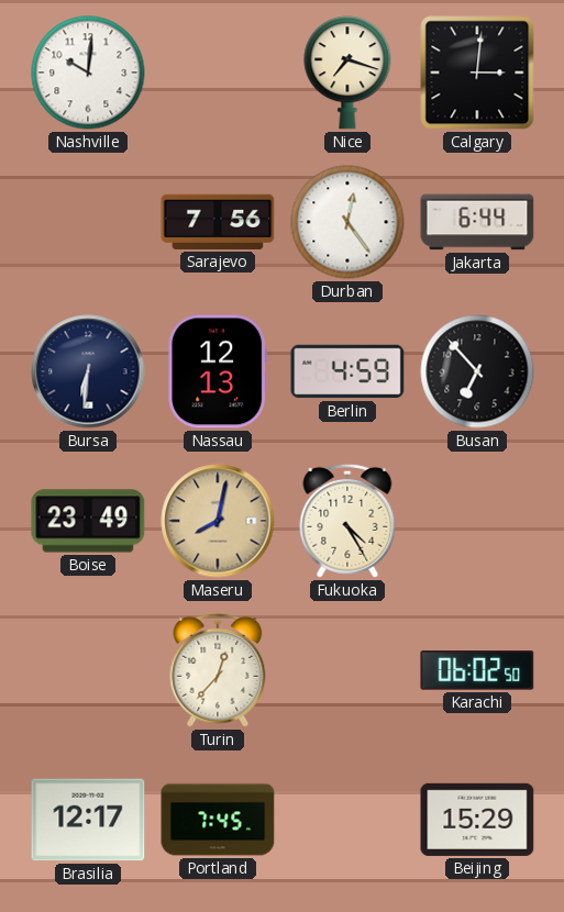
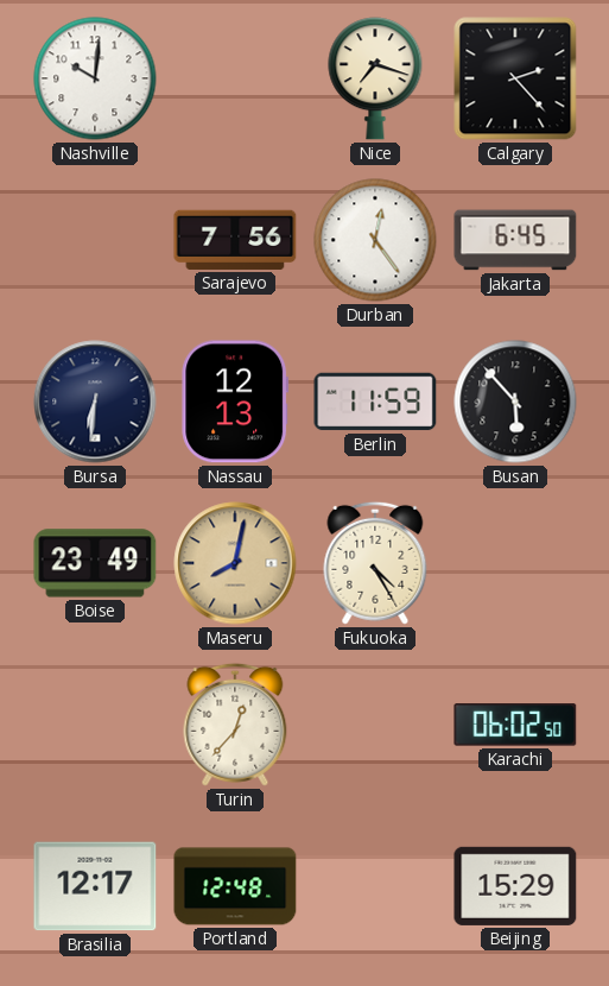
Calgary: 3:01 -> 2:23
Jakarta: 6:44 -> 6:45
Berlin: 4:59 -> 11:59
Busan: 6:53 -> 5:53
Portland: 7:45 -> 12:48
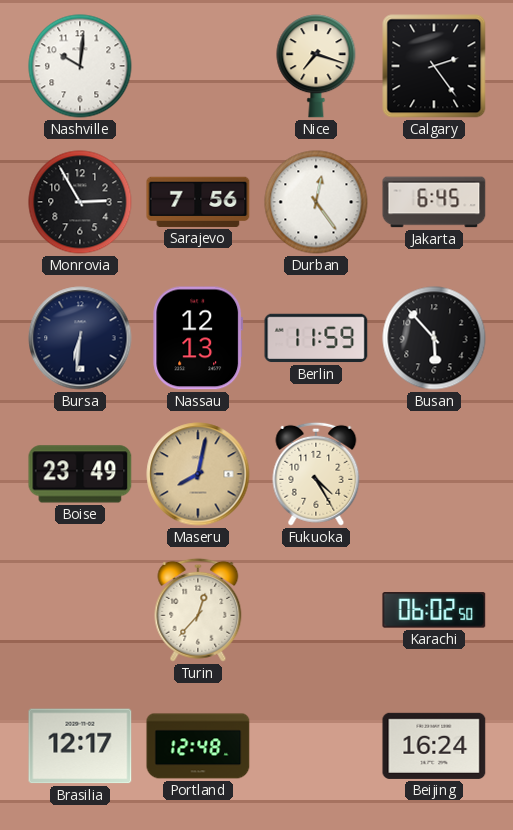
Calgary: 2:23 -> 2:24
Monrovia: none -> 2:55
Beijing: 15:29 -> 16:24
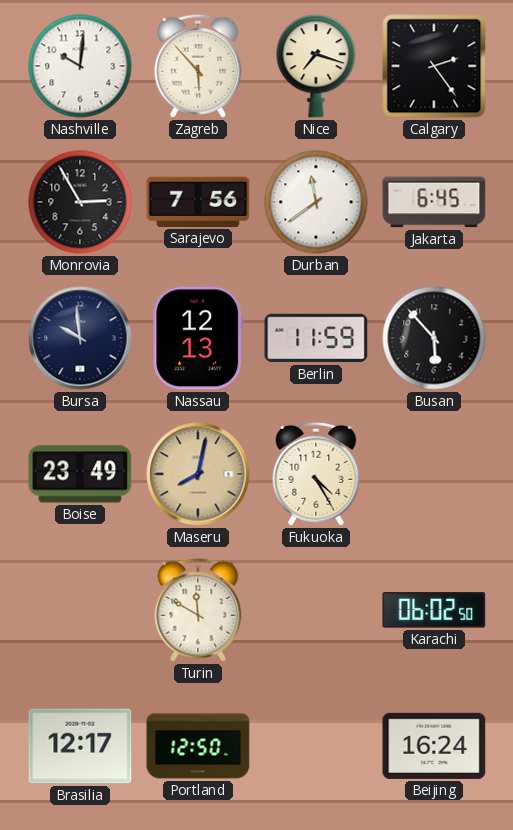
Zagreb: none -> 5:53
Durban: 12:24 -> 11:39
Bursa: 6:31 -> 9:59
Turin: 12:37 -> 11:50
Portland: 12:48 -> 12:50
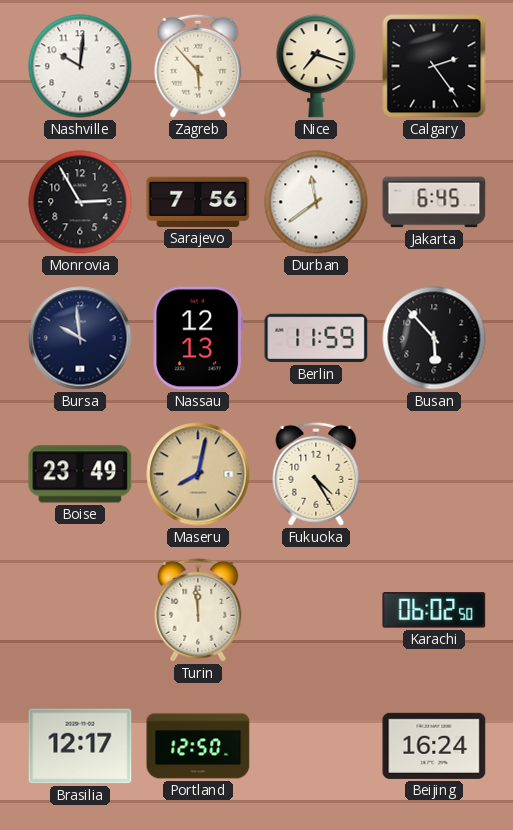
Turin: 11:50 -> 11:59
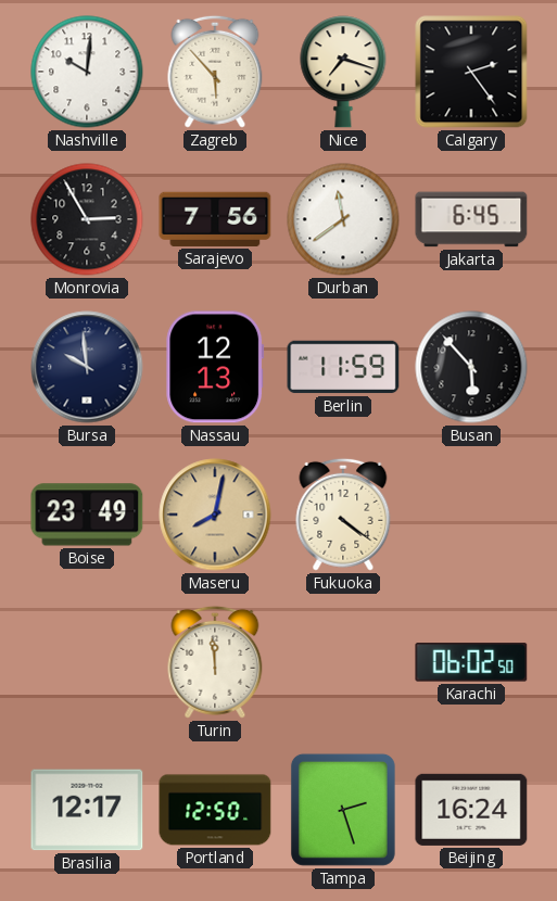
Fukuoka: 4:25 -> 4:21
Tampa: none -> 2:27
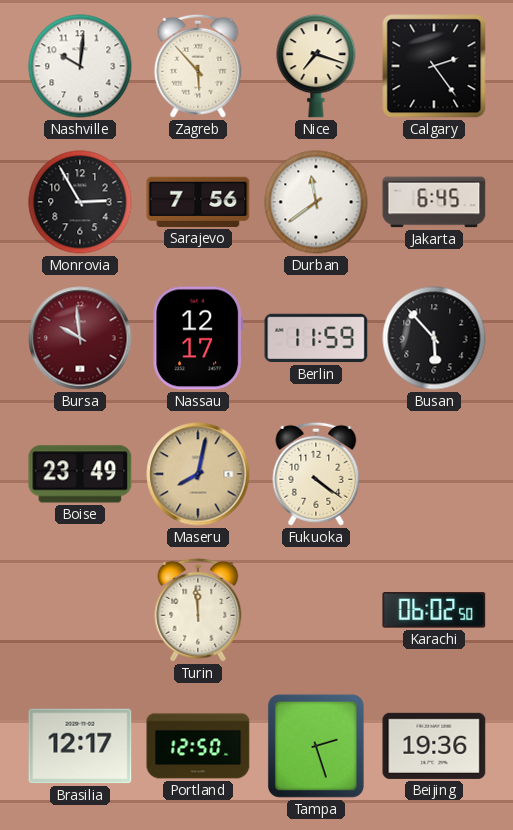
Bursa dial: navy -> burgundy
Nassau: 12:13 -> 12:17
Beijing: 16:24 -> 19:36
